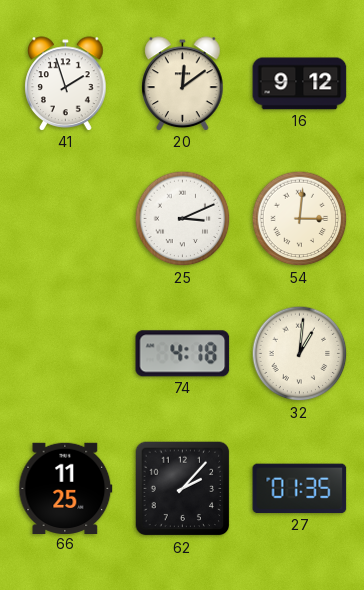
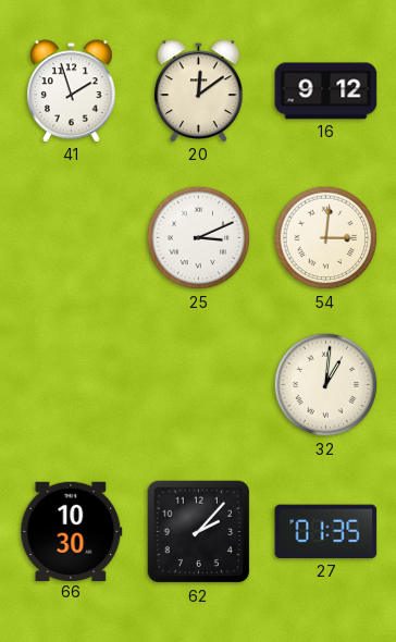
74: 4:18 -> none
66: 11:25 -> 10:30
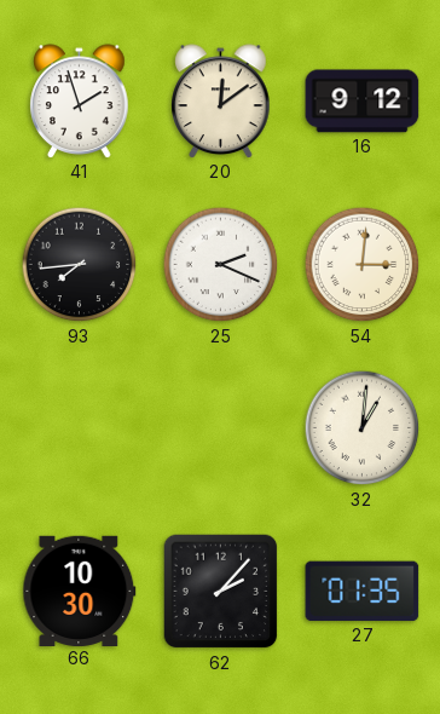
93: none -> 7:44
25: 3:11 -> 2:19
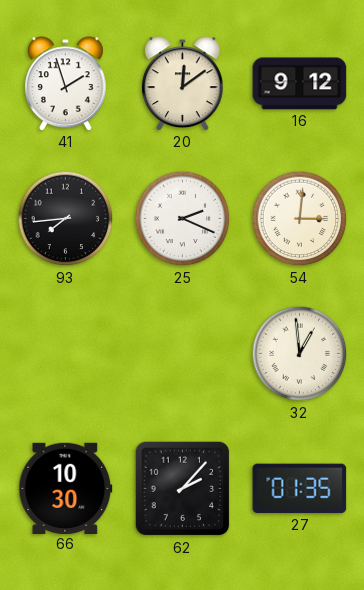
32: 1:01 -> 12:59
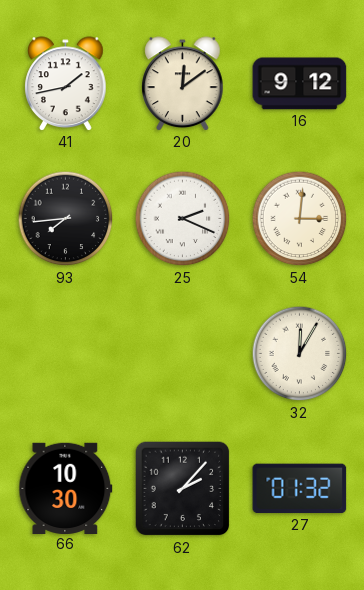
41: 1:57 -> 1:43
32: 12:59 -> 12:05
27: 01:35 -> 01:32
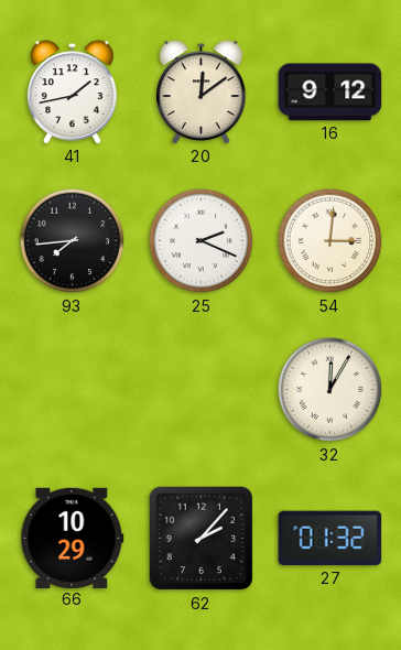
66: 10:30 -> 10:29
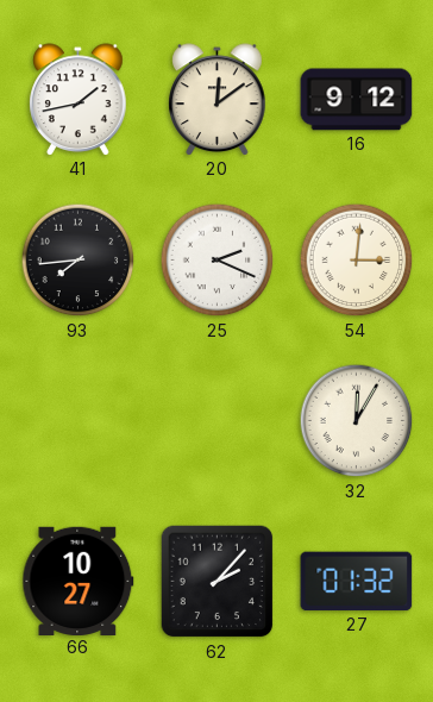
66: 10:29 -> 10:27
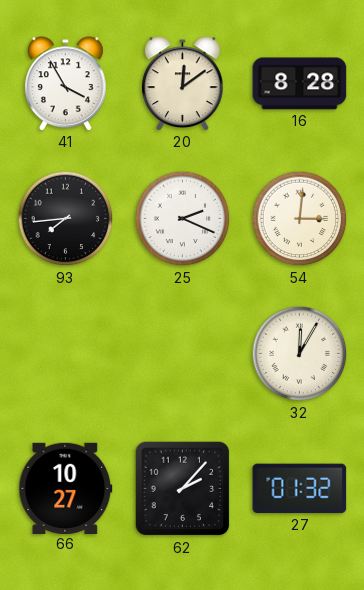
41: 1:43 -> 3:55
16: 9:12 -> 8:28
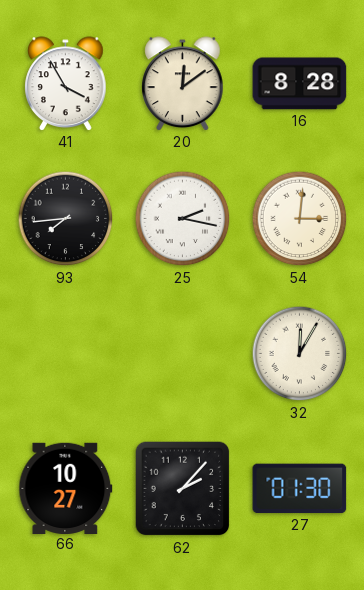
25: 2:19 -> 2:17
27: 01:32 -> 01:30
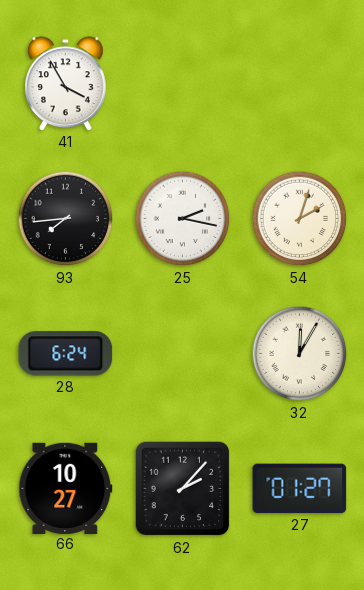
20: 12:09 -> none
16: 8:28 -> none
54: 3:01 -> 2:03
28: none -> 6:24
27: 01:30 -> 01:27
